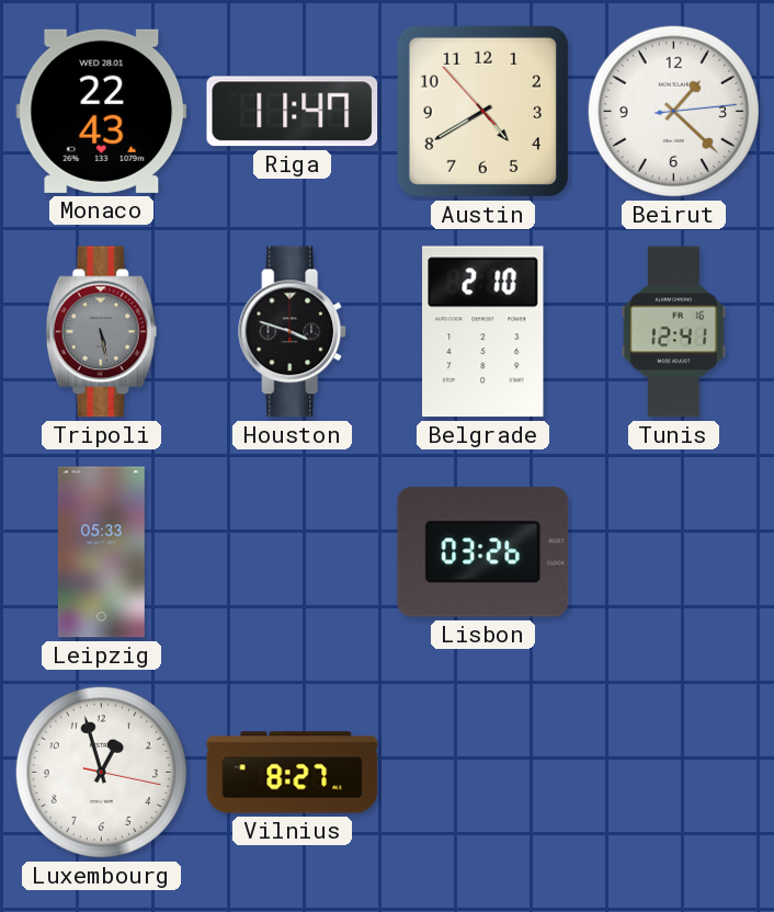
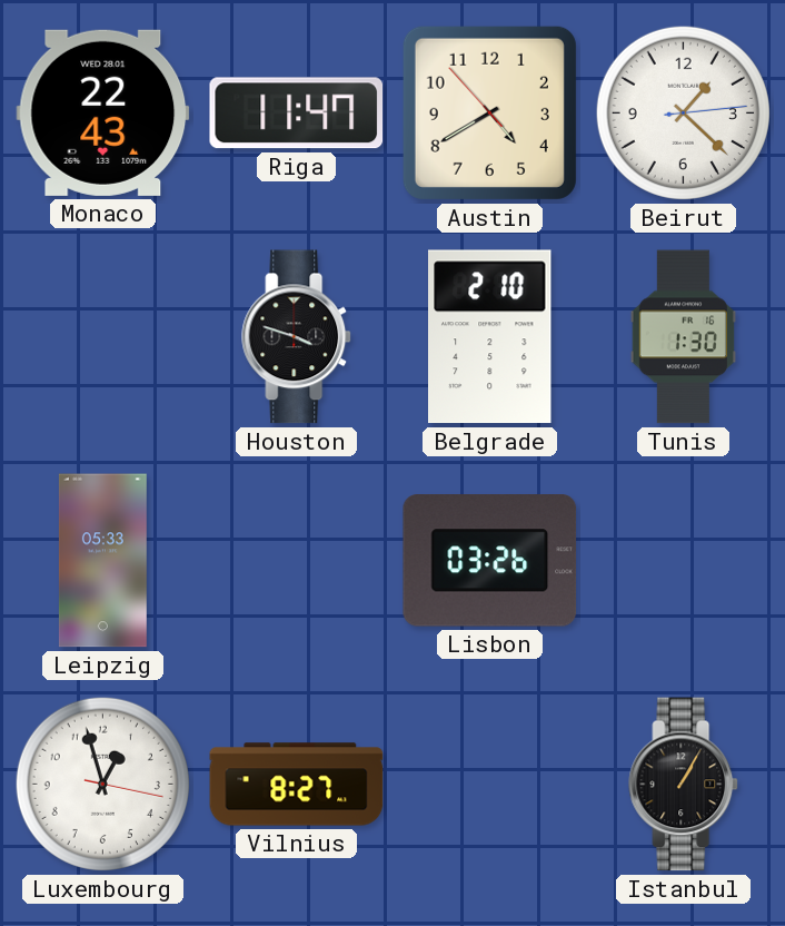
Tripoli: 5:28 -> none
Tunis: 12:41 -> 1:30
Istanbul: none -> 1:05
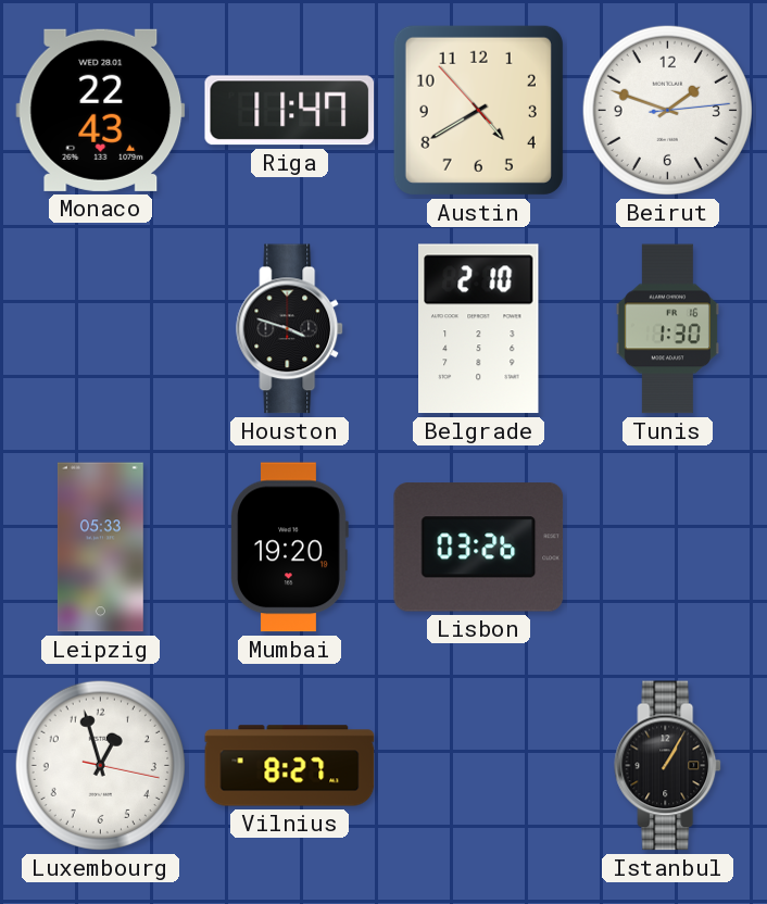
Beirut: 1:22 -> 1:48
Mumbai: none -> 19:20
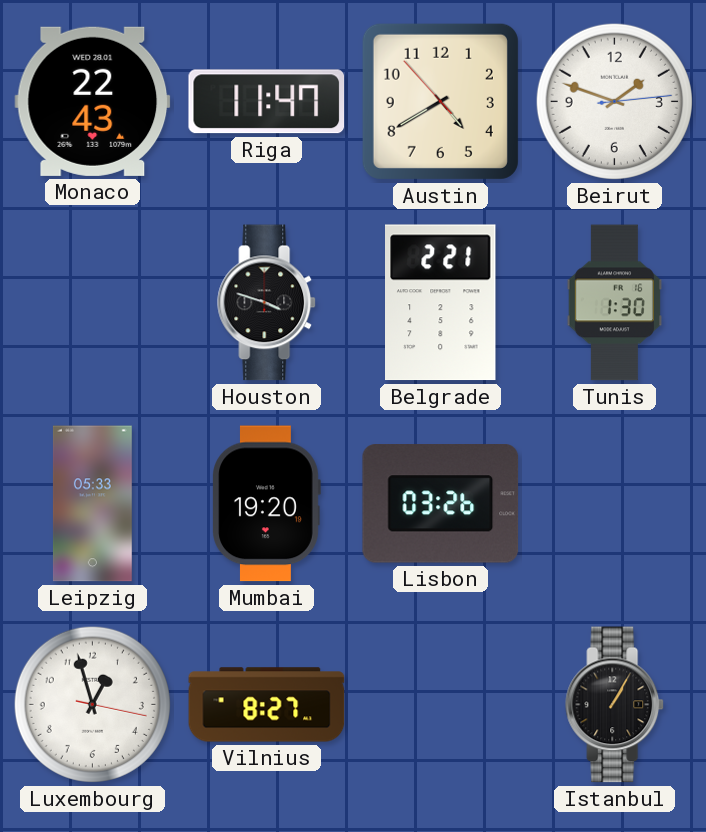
Belgrade: 2:10 -> 2:21
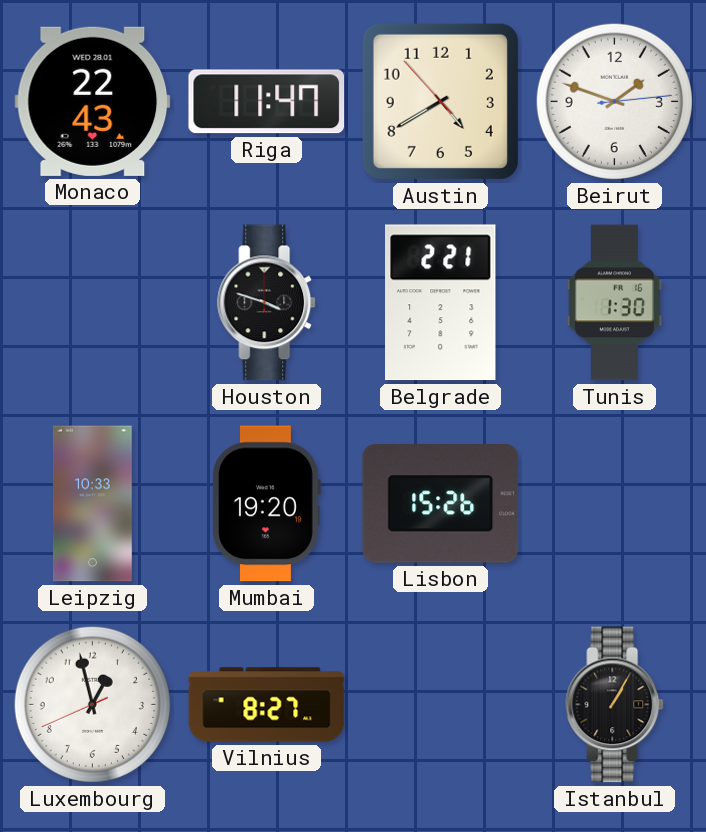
Leipzig: 05:33 -> 10:33
Lisbon: 03:26 -> 15:26
Luxembourg: 12:57:17 -> 12:57:41
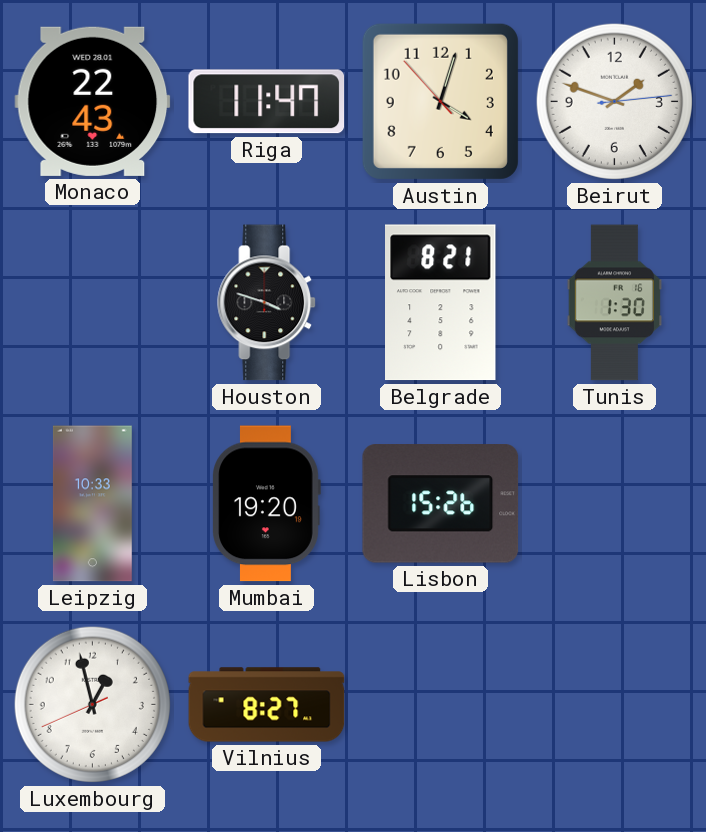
Austin: 4:39 -> 4:02
Belgrade: 2:21 -> 8:21
Istanbul: 1:05 -> none
